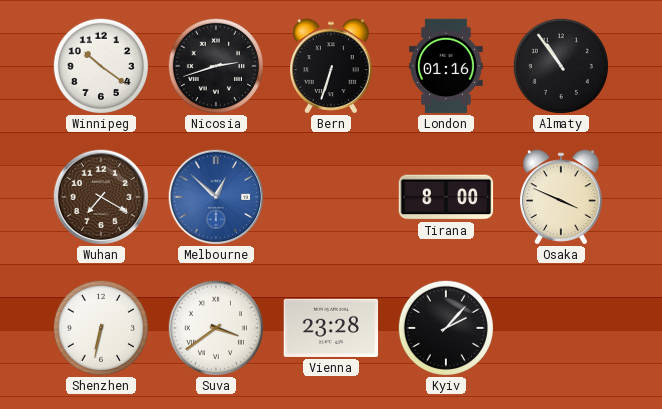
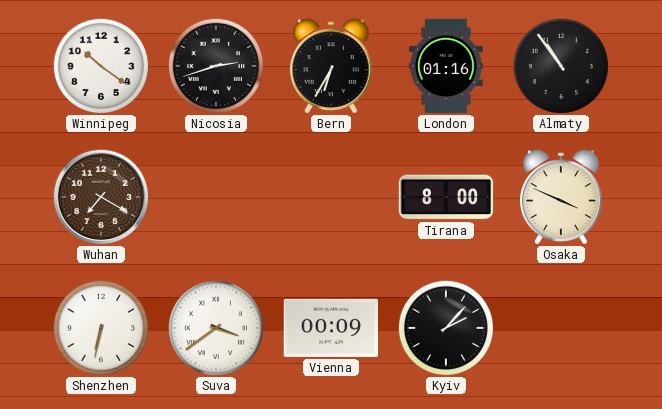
Bern: 6:33 -> 6:35
Melbourne: 12:52 -> none
Vienna: 23:28 -> 00:09
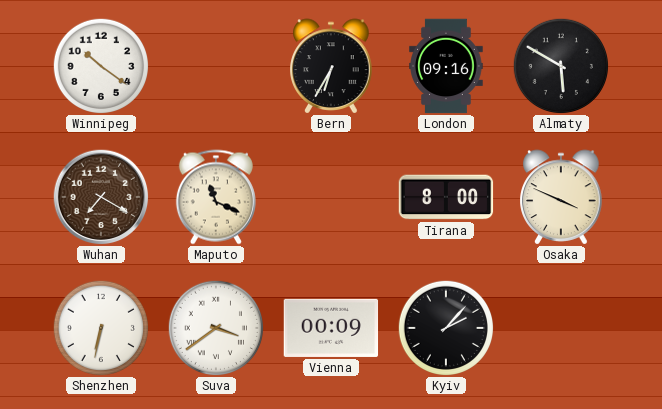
Nicosia: 2:42 -> none
London: 01:16 -> 09:16
Almaty: 10:54 -> 5:50
Maputo: none -> 11:19
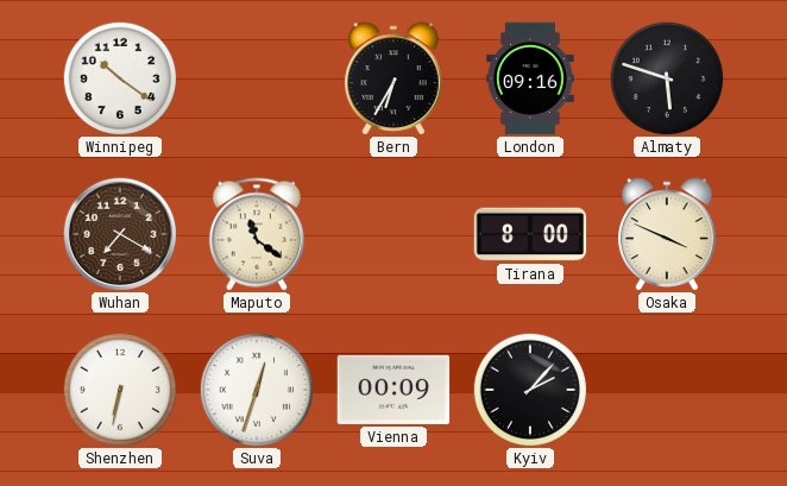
Almaty: 5:50 -> 5:48
Maputo: 11:19 -> 11:21
Suva: 3:39 -> 12:33
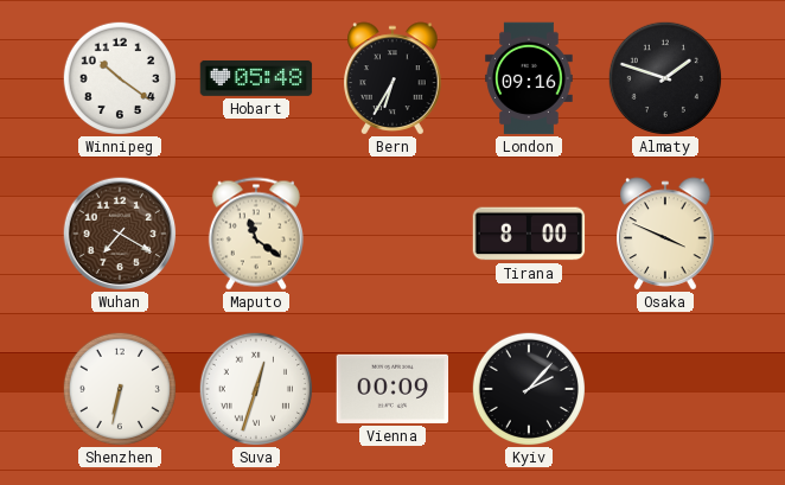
Hobart: none -> 05:48
Almaty: 5:48 -> 1:48
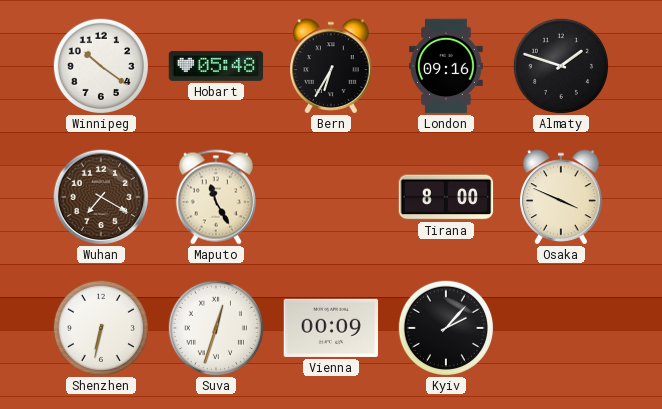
Maputo: 11:21 -> 11:25
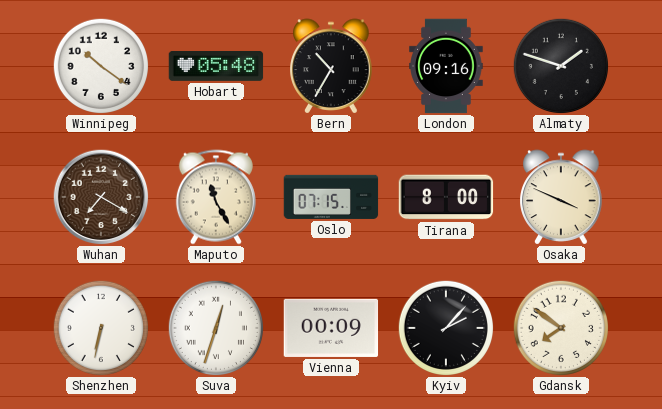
Bern: 6:35 -> 10:35
Oslo: none -> 07:15
Gdansk: none -> 7:51
